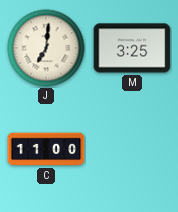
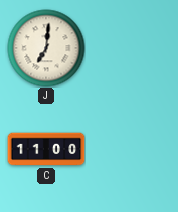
M: 3:25 -> none
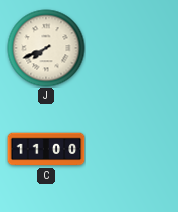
J: 7:01 -> 7:41
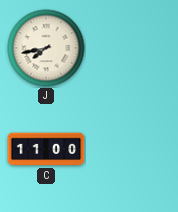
J: 7:41 -> 7:43
